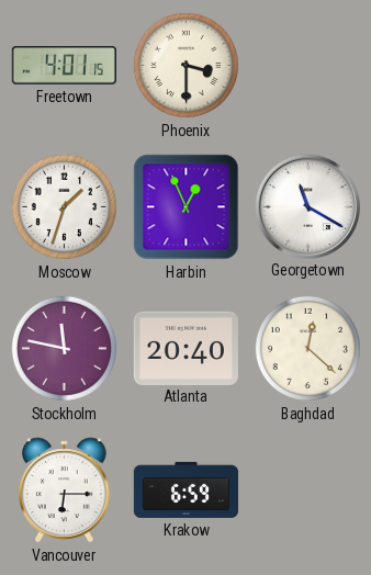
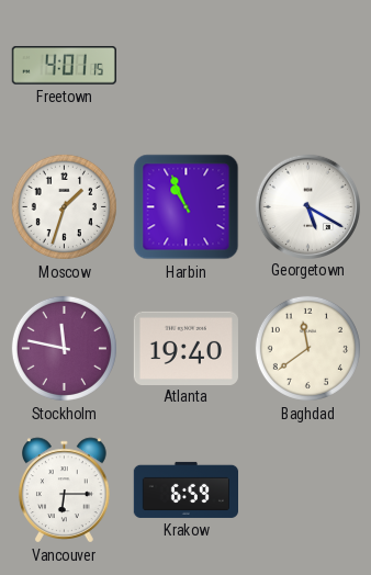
Phoenix: 3:30 -> none
Harbin: 12:56 -> 10:56
Georgetown: 11:20 -> 5:20
Atlanta: 20:40 -> 19:40
Baghdad: 12:22 -> 11:39
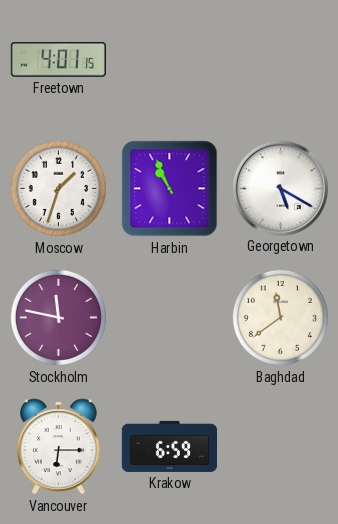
Atlanta: 19:40 -> none
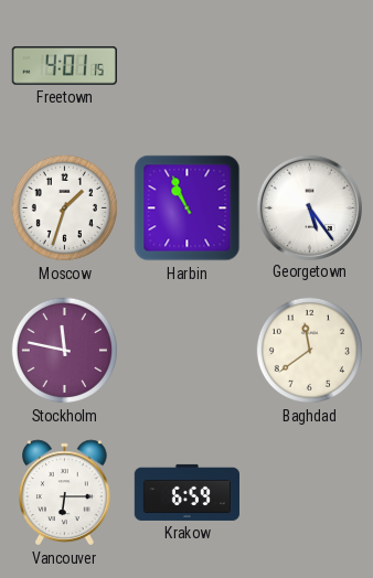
Georgetown: 5:20 -> 5:24
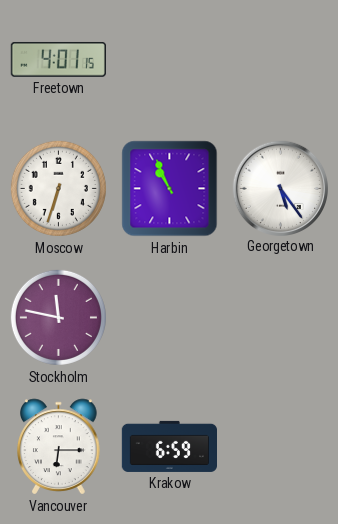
Moscow: 1:33 -> 6:33
Baghdad: 11:39 -> none
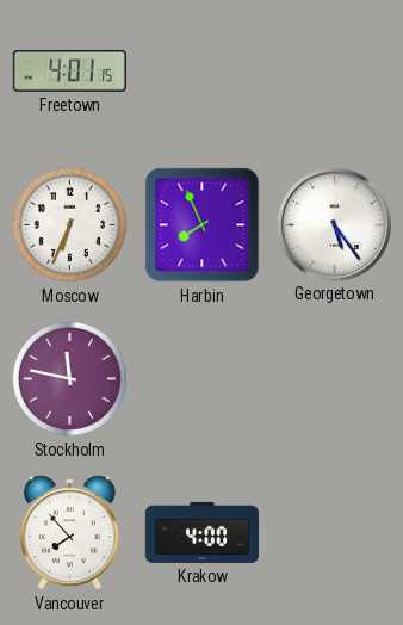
Moscow: 6:33 -> 6:34
Harbin: 10:56 -> 7:56
Vancouver: 6:15 -> 7:53
Krakow: 6:59 -> 4:00
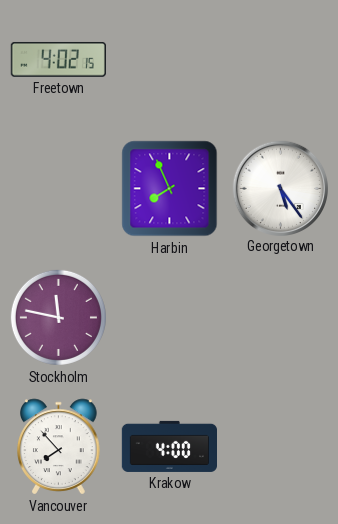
Freetown: 4:01 -> 4:02
Moscow: 6:34 -> none
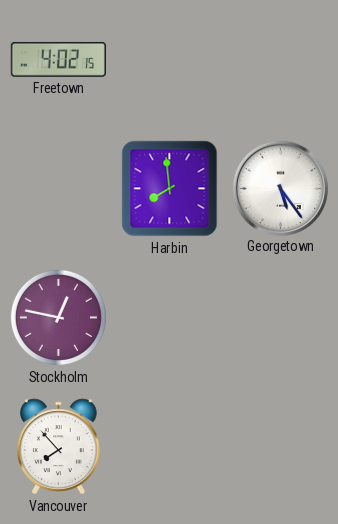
Harbin: 7:56 -> 7:59
Stockholm: 11:47 -> 12:47
Krakow: 4:00 -> none
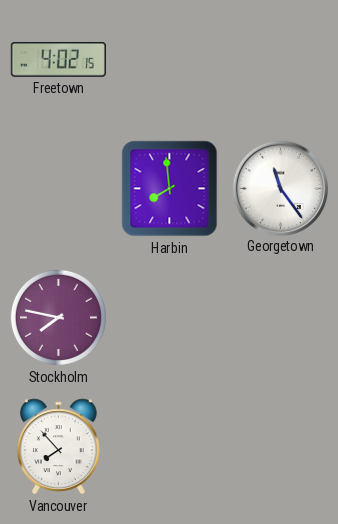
Georgetown: 5:24 -> 11:24
Stockholm: 12:47 -> 7:47
